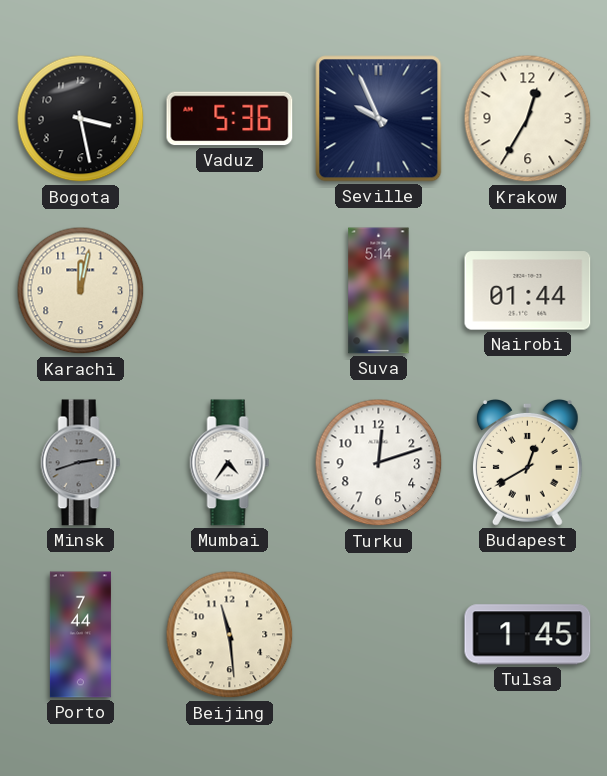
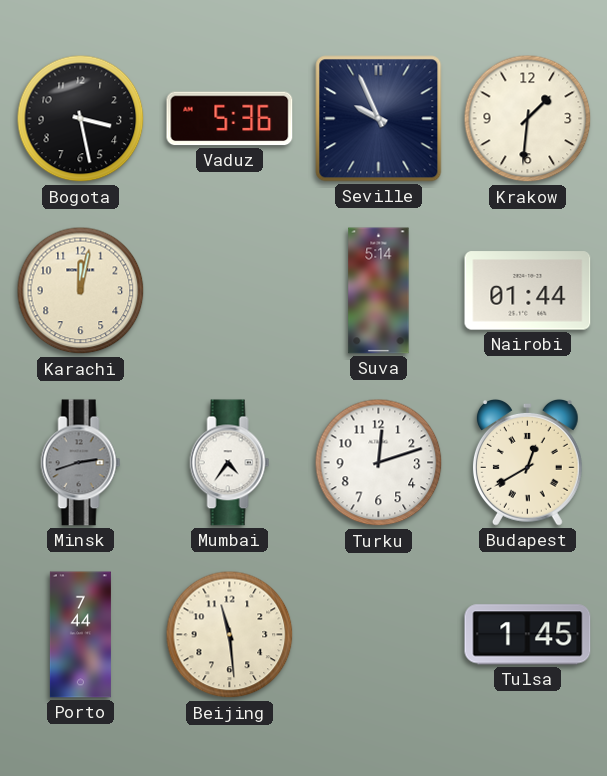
Krakow: 12:35 -> 1:31
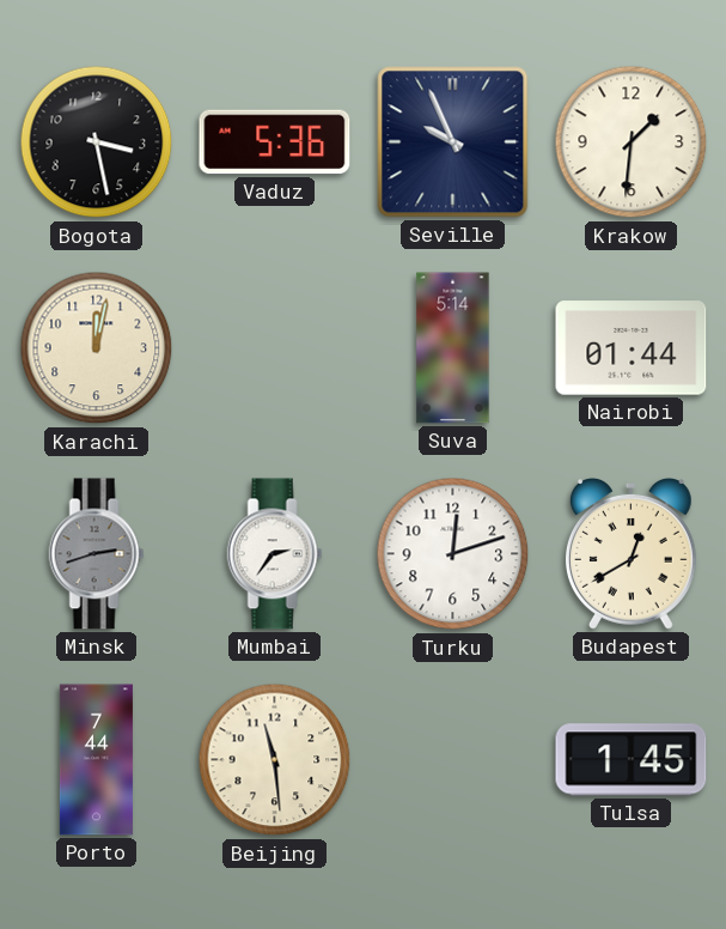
Mumbai: 4:36 -> 2:36
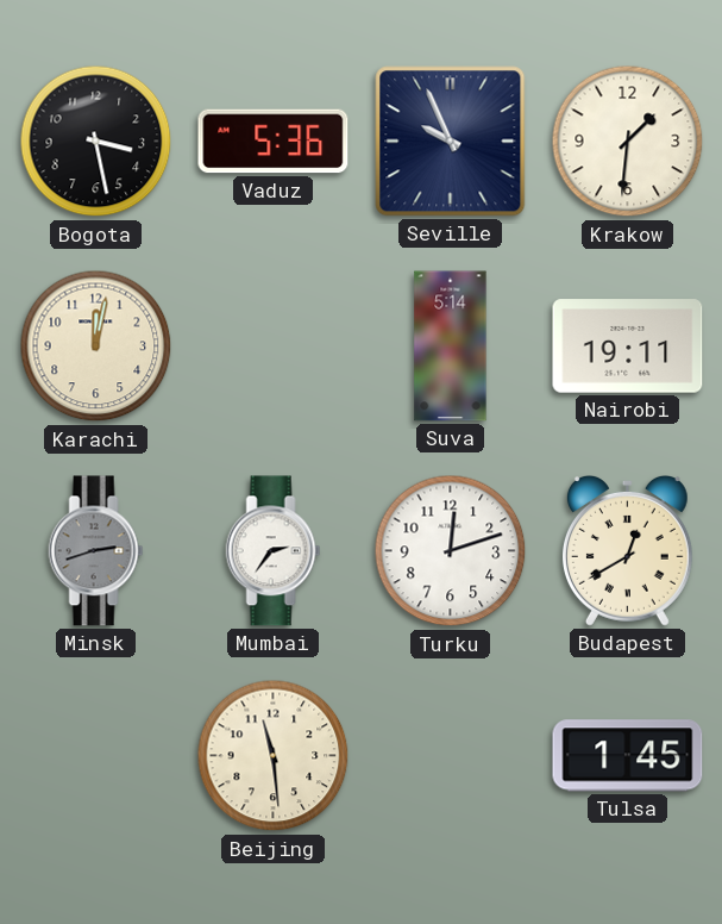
Nairobi: 01:44 -> 19:11
Porto: 7:44 -> none
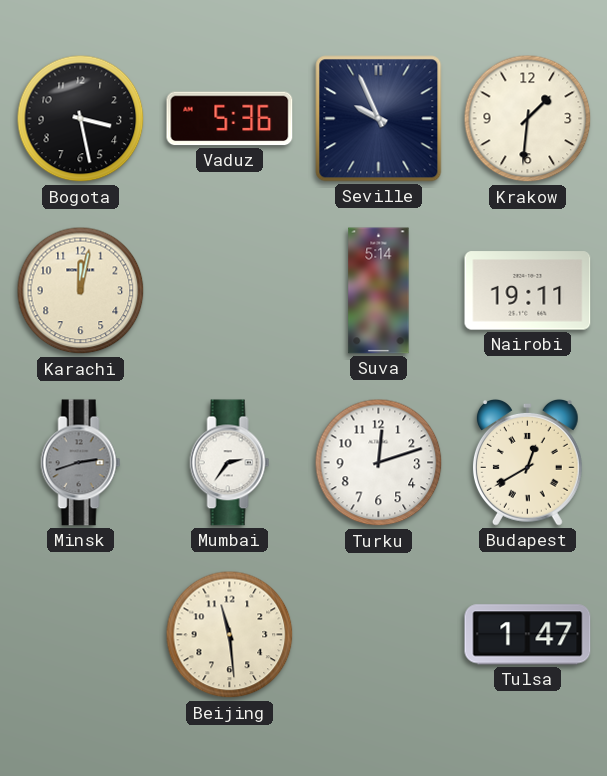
Tulsa: 1:45 -> 1:47
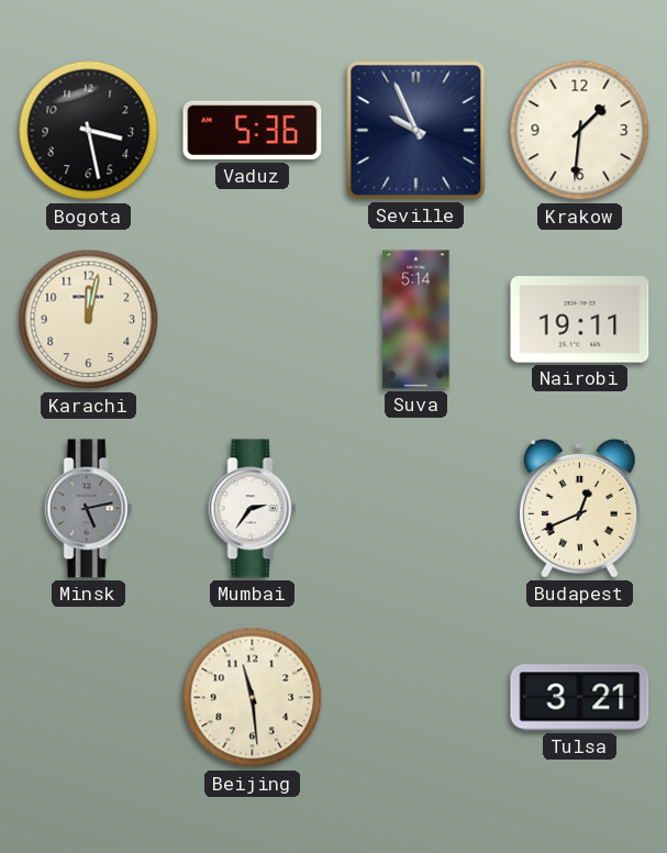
Minsk: 2:42 -> 5:13
Turku: 12:12 -> none
Budapest: 12:40 -> 12:41
Tulsa: 1:47 -> 3:21
